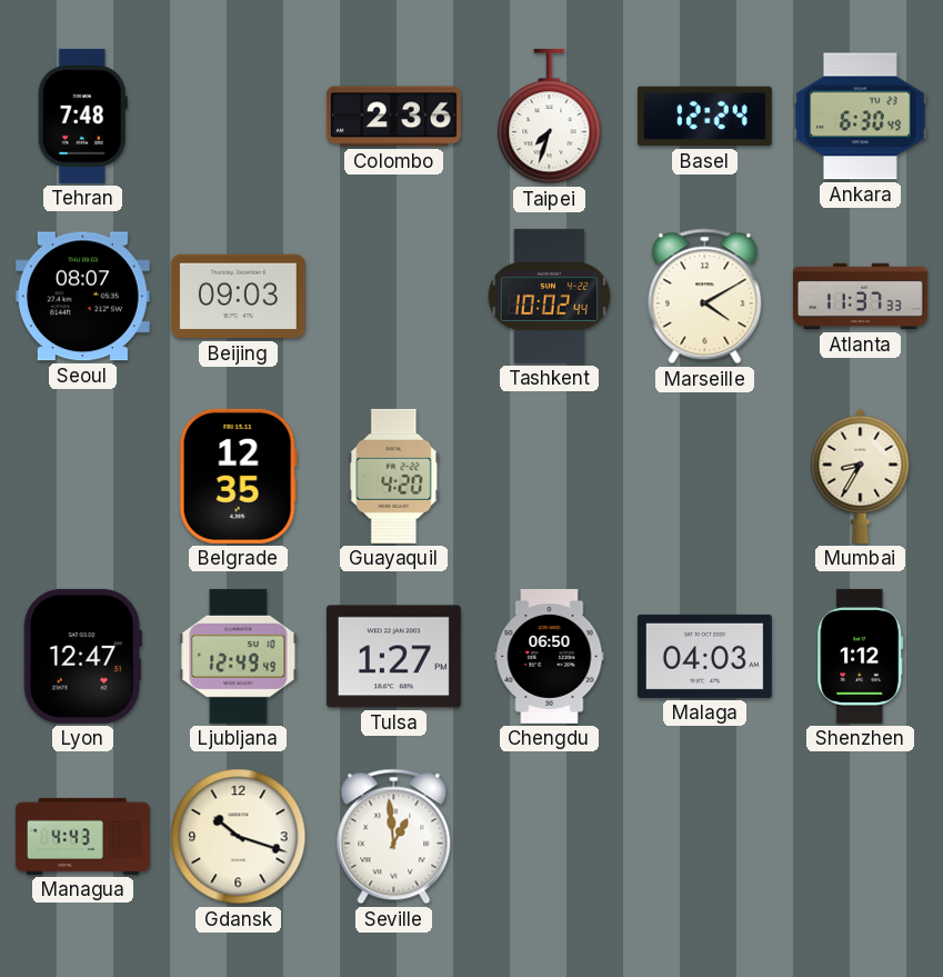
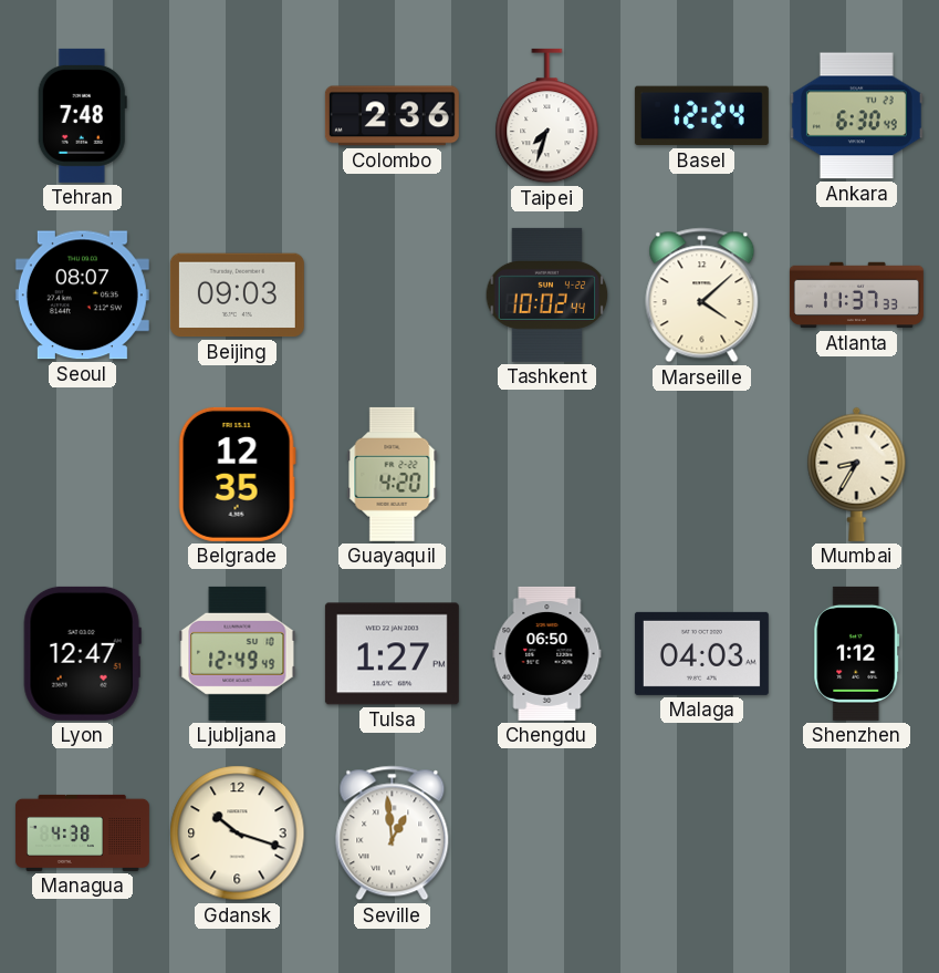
Marseille: 4:10 -> 4:08
Managua: 4:43 -> 4:38
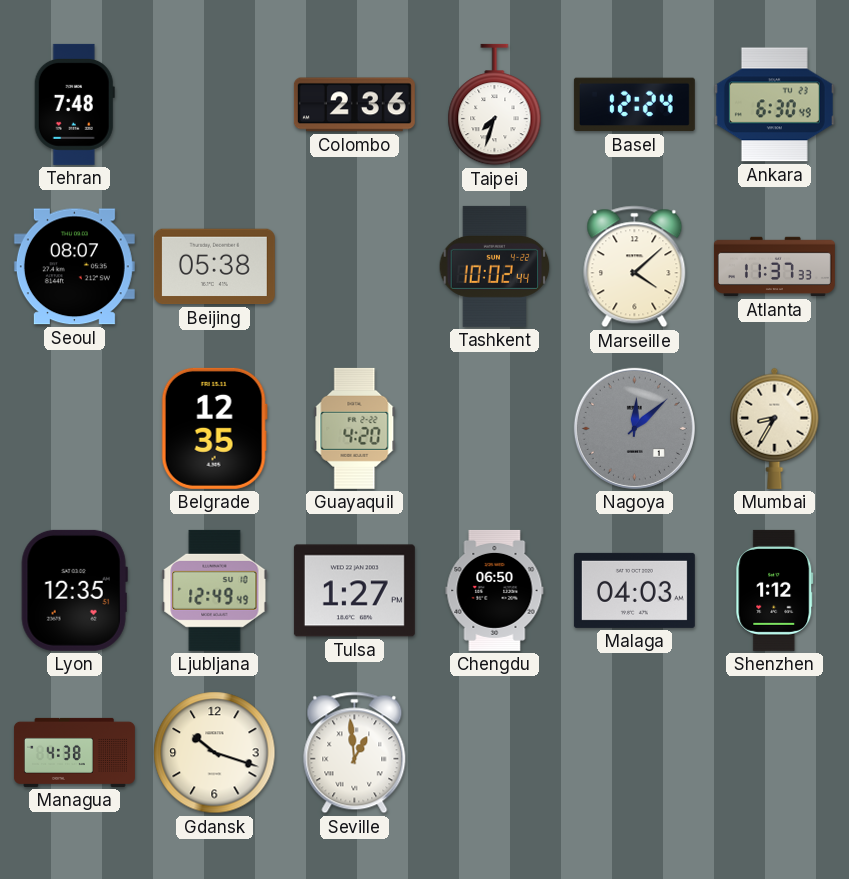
Beijing: 09:03 -> 05:38
Nagoya: none -> 12:08
Lyon: 12:47 -> 12:35
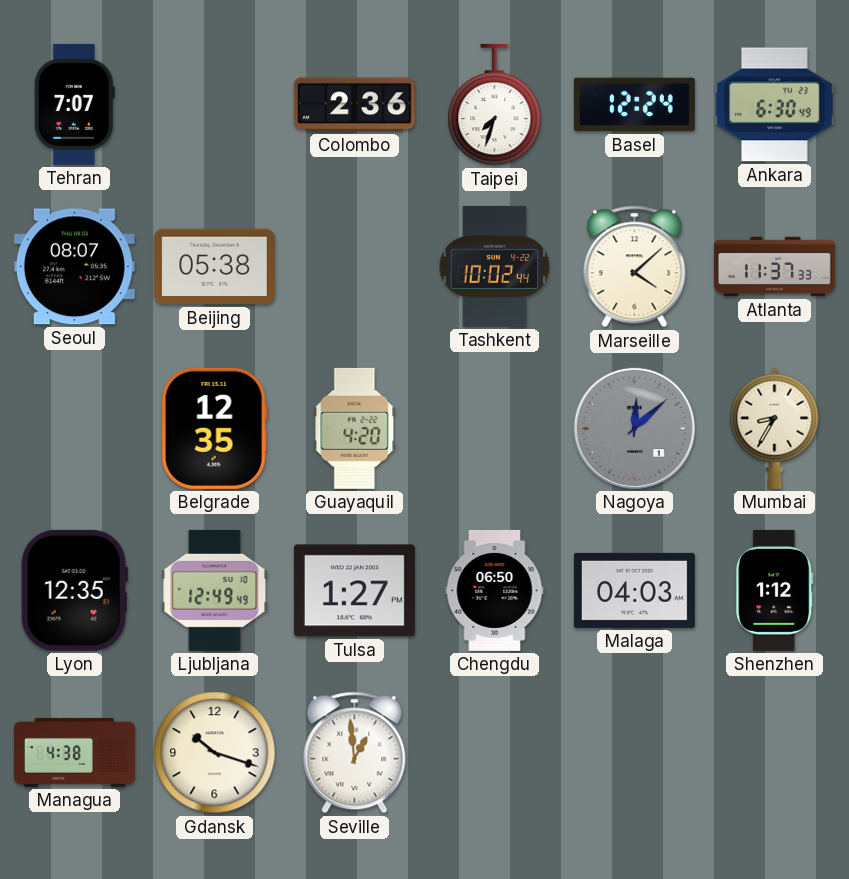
Tehran: 7:48 -> 7:07
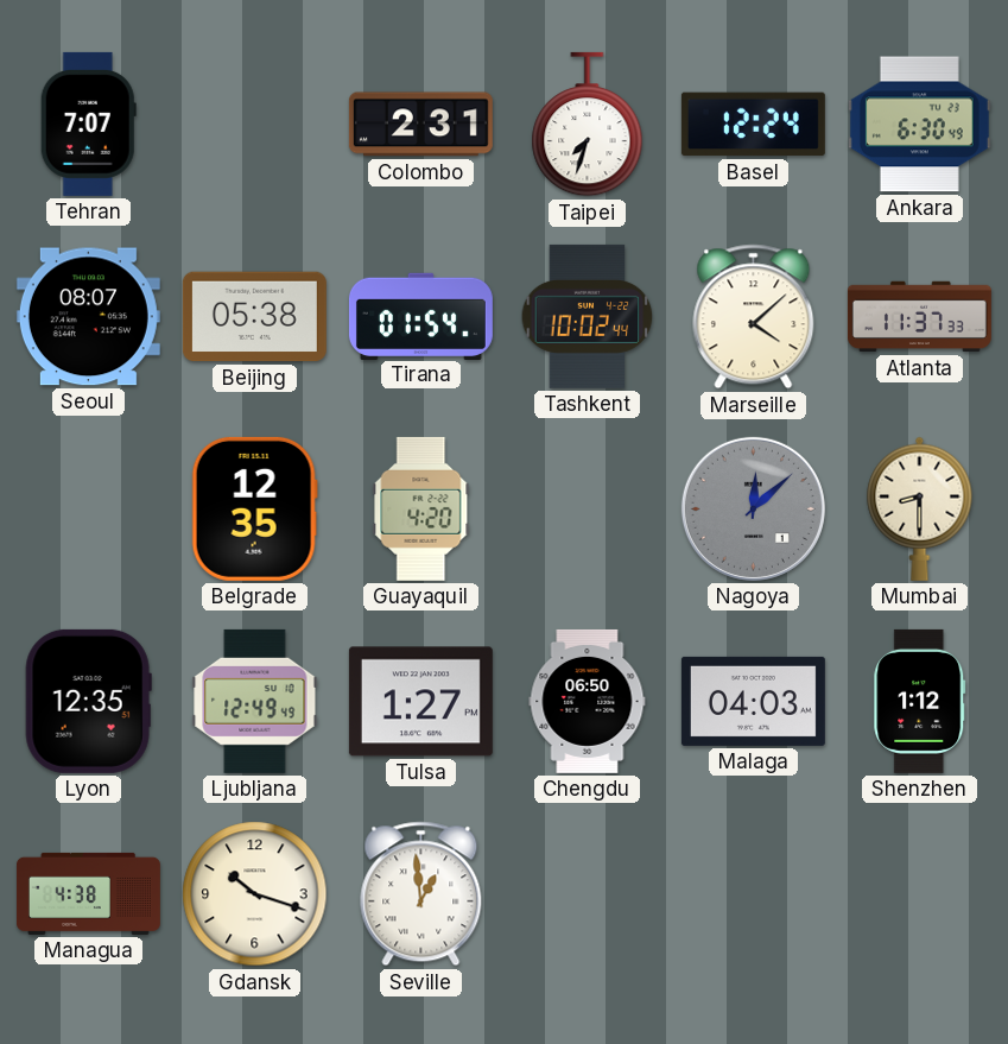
Colombo: 2:36 -> 2:31
Tirana: none -> 01:54
Mumbai: 8:35 -> 8:30
